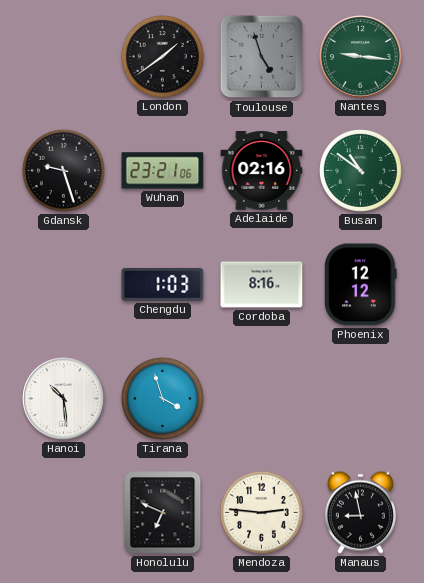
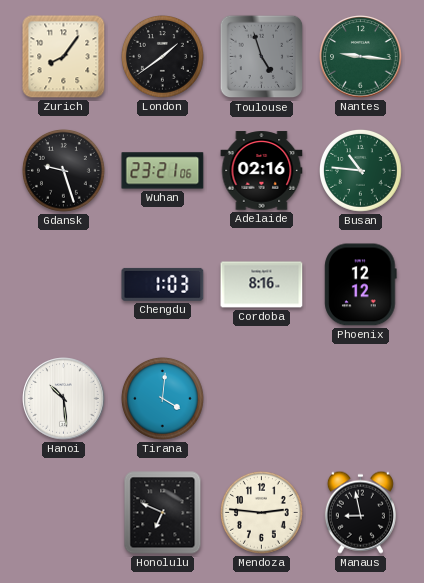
Zurich: none -> 8:06
Busan: 10:51 -> 10:46
Tirana: 3:57 -> 4:01
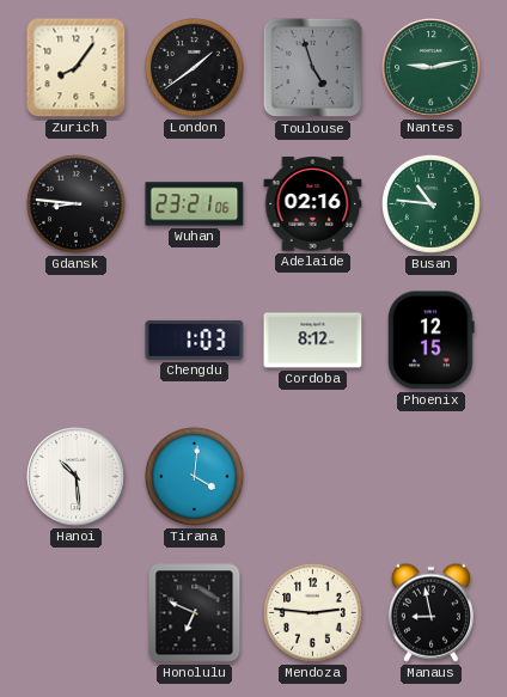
Nantes: 9:16 -> 9:13
Gdansk: 9:27 -> 8:46
Cordoba: 8:16 -> 8:12
Phoenix: 12:12 -> 12:15
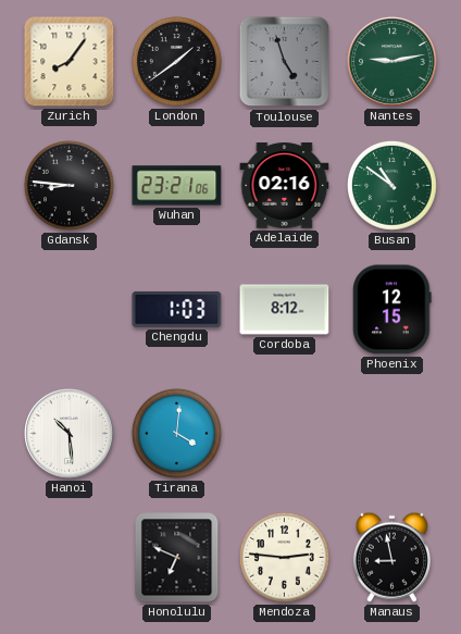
Busan: 10:46 -> 10:51
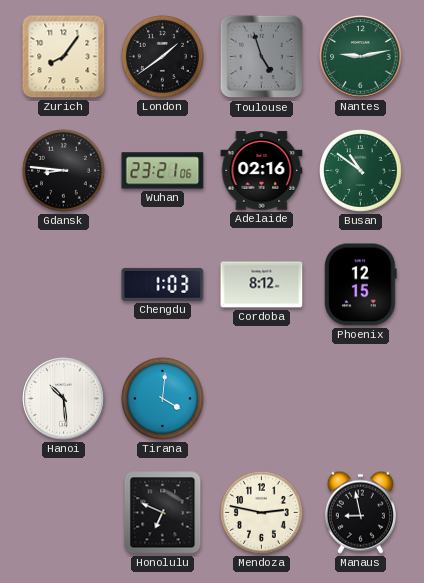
Mendoza: 2:46 -> 2:47
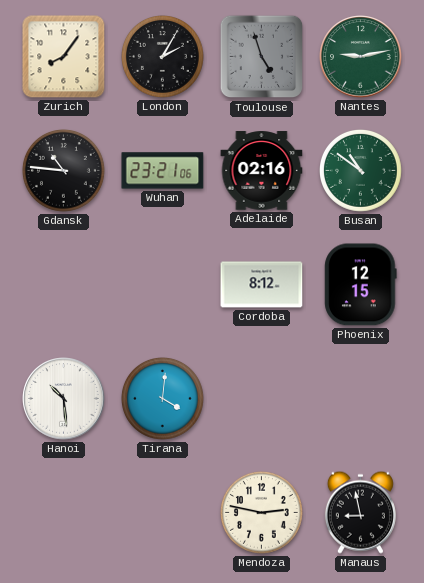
London: 1:39 -> 2:05
Gdansk: 8:46 -> 10:46
Chengdu: 1:03 -> none
Honolulu: 6:49 -> none
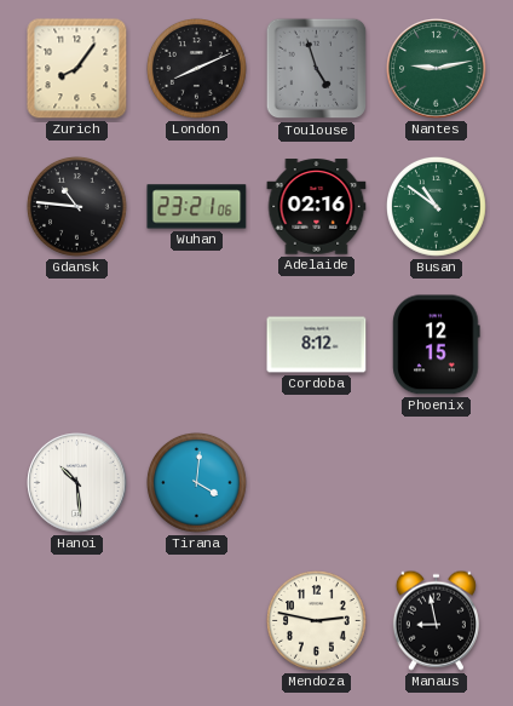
London: 2:05 -> 8:11
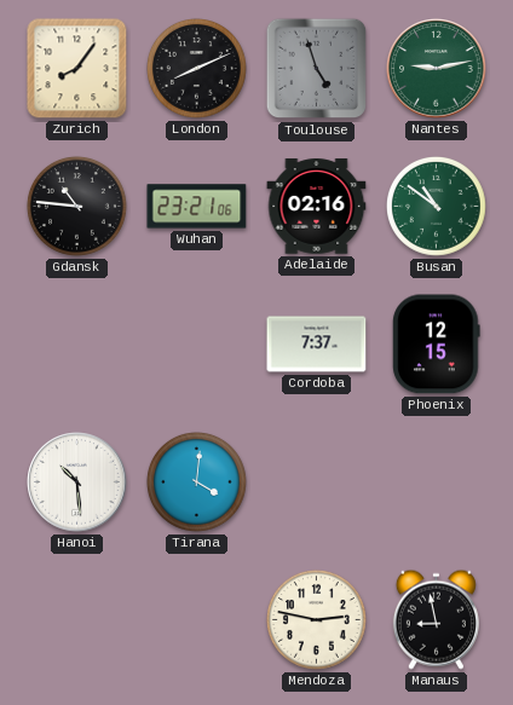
Cordoba: 8:12 -> 7:37
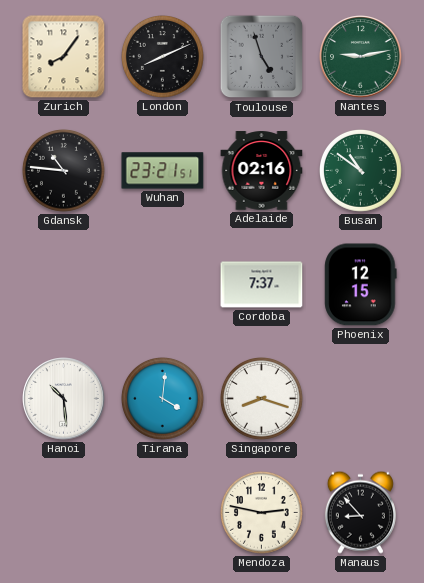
Wuhan: 23:21:06 -> 23:21:51
Singapore: none -> 8:18
Manaus: 8:58 -> 8:53
